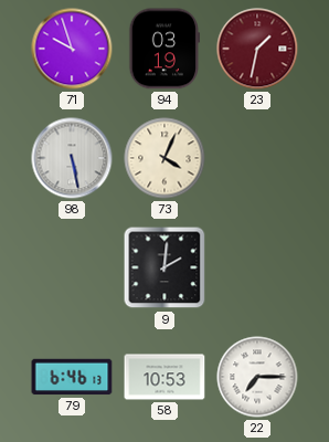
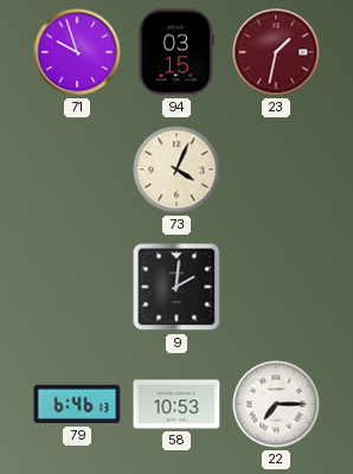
94: 03:19 -> 03:15
98: 5:28 -> none
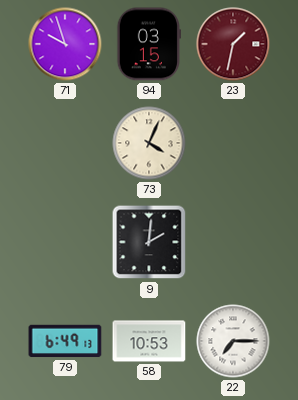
79: 6:46 -> 6:49
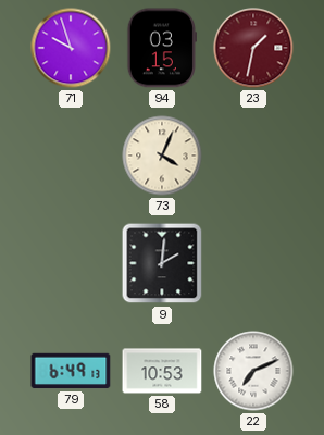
22: 7:15 -> 7:11
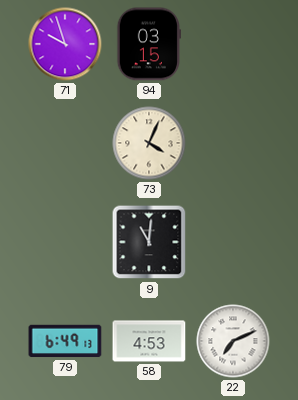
23: 1:32 -> none
9: 2:01 -> 11:01
58: 10:53 -> 4:53
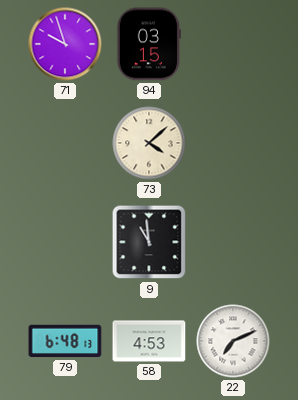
73: 4:04 -> 4:08
9: 11:01 -> 10:59
79: 6:49 -> 6:48
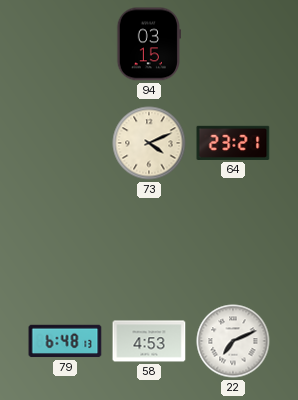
71: 9:57 -> none
73: 4:08 -> 4:11
64: none -> 23:21
9: 10:59 -> none
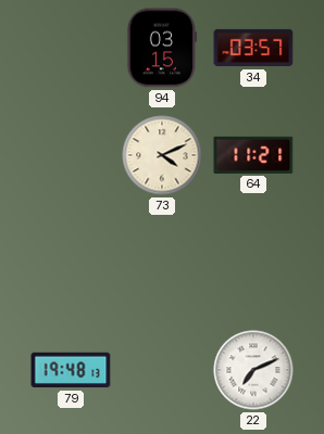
34: none -> 03:57
64: 23:21 -> 11:21
79: 6:48 -> 19:48
58: 4:53 -> none
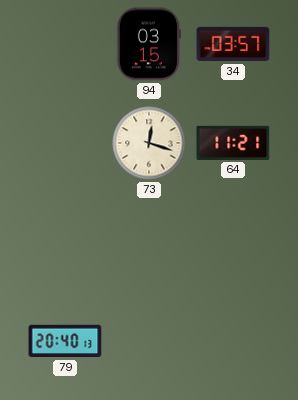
73: 4:11 -> 12:18
79: 19:48 -> 20:40
22: 7:11 -> none
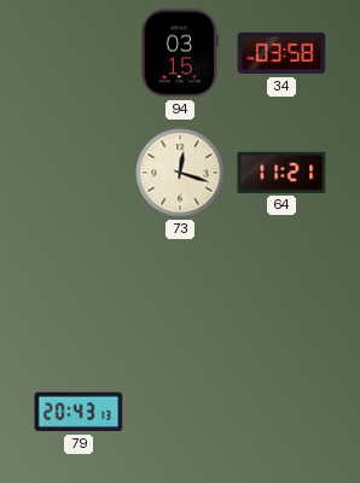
34: 03:57 -> 03:58
79: 20:40 -> 20:43
